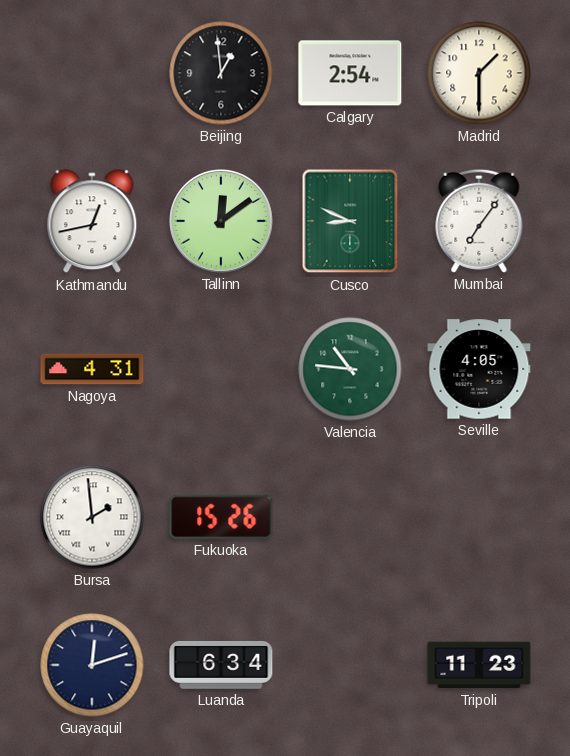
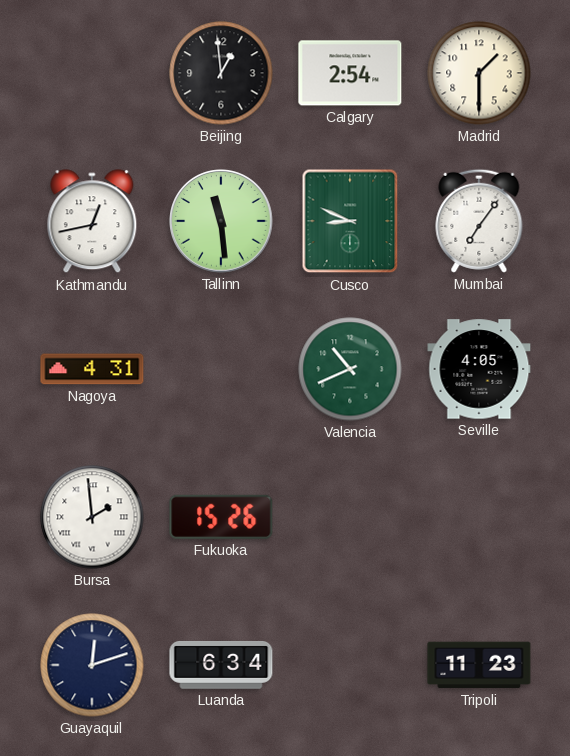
Tallinn: 12:09 -> 11:29
Valencia: 10:46 -> 10:41
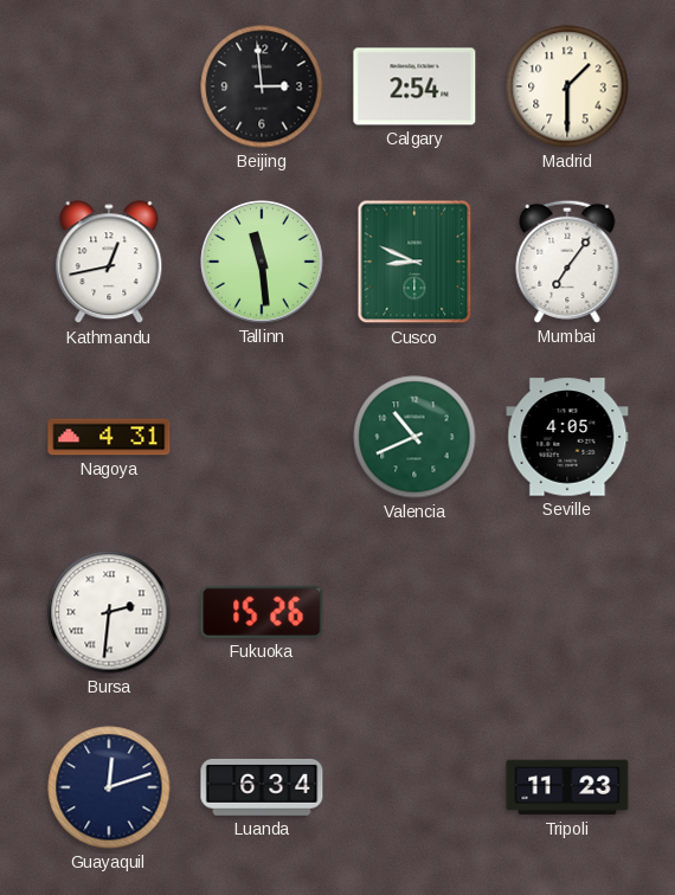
Beijing: 12:59 -> 2:59
Bursa: 1:59 -> 2:31
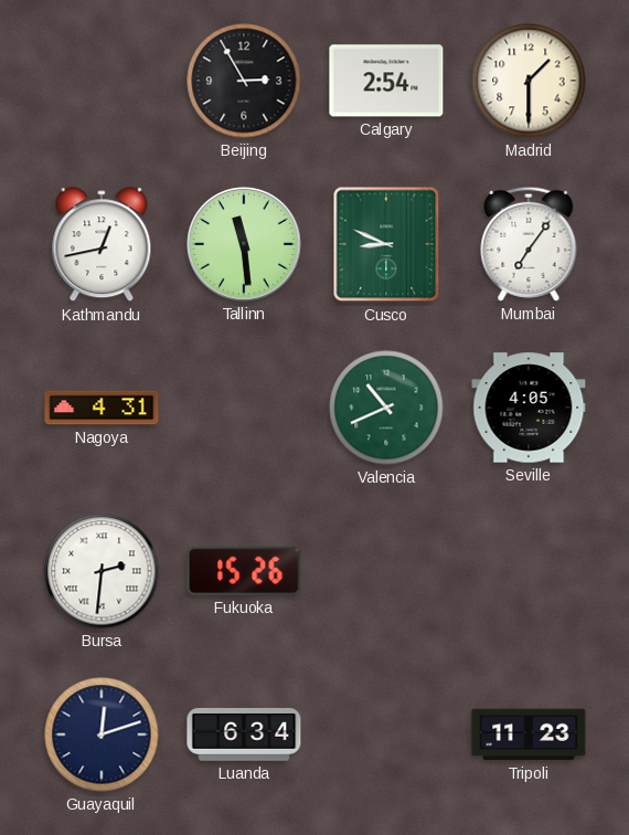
Beijing: 2:59 -> 2:55
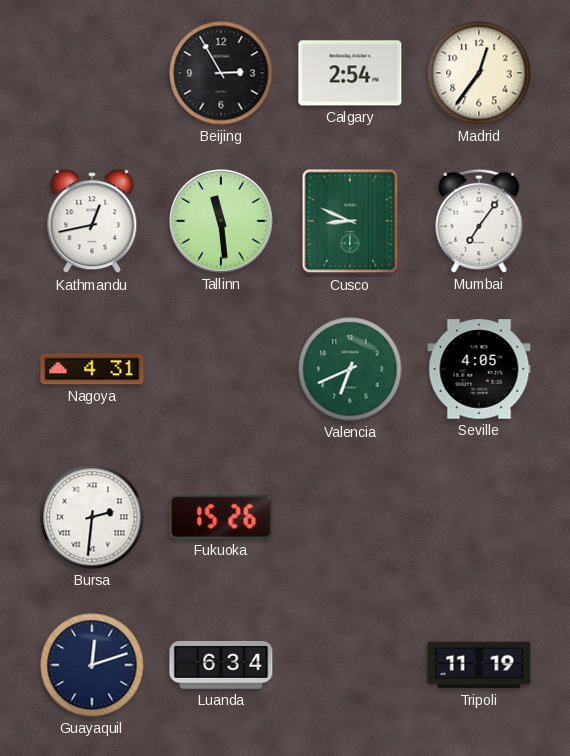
Madrid: 1:30 -> 12:36
Valencia: 10:41 -> 6:41
Tripoli: 11:23 -> 11:19
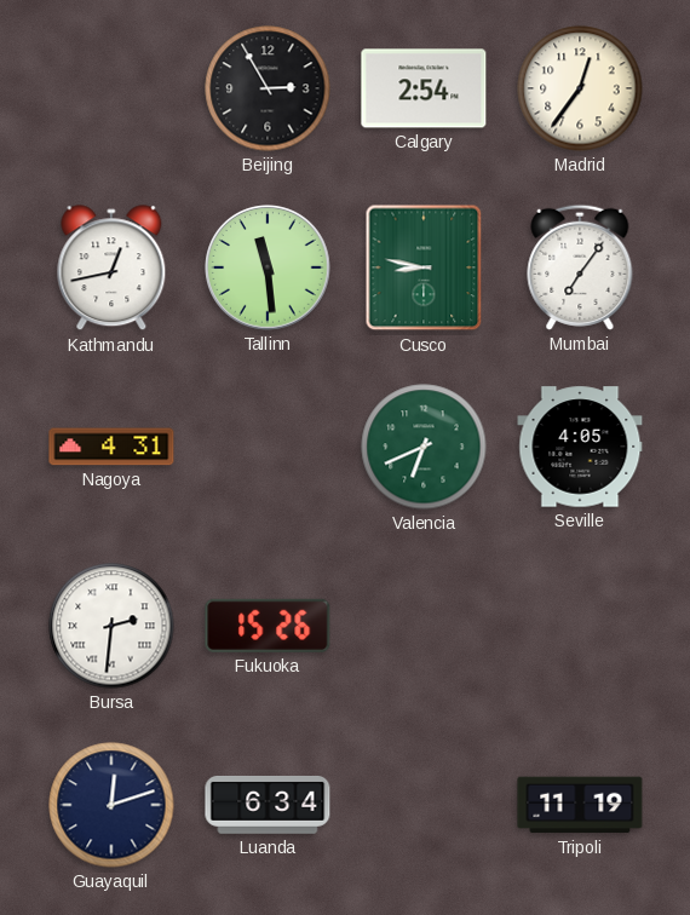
Cusco: 8:49 -> 8:47
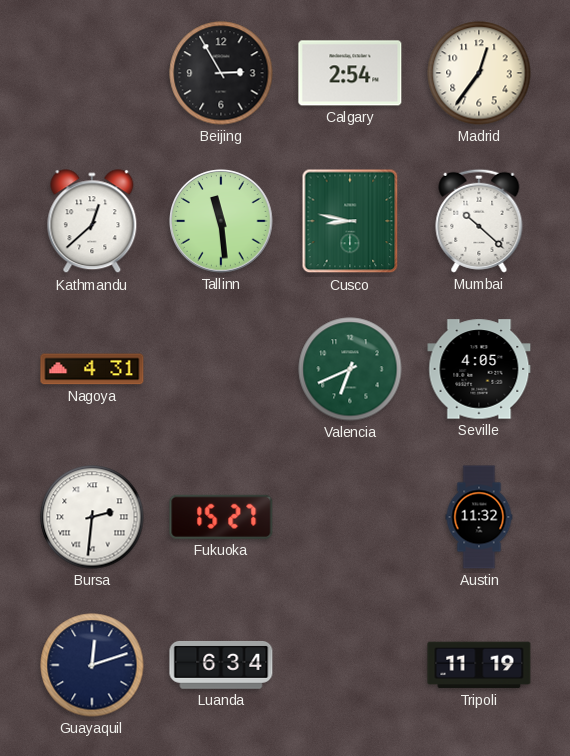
Kathmandu: 12:43 -> 12:38
Mumbai: 7:06 -> 10:22
Fukuoka: 15:26 -> 15:27
Austin: none -> 11:32
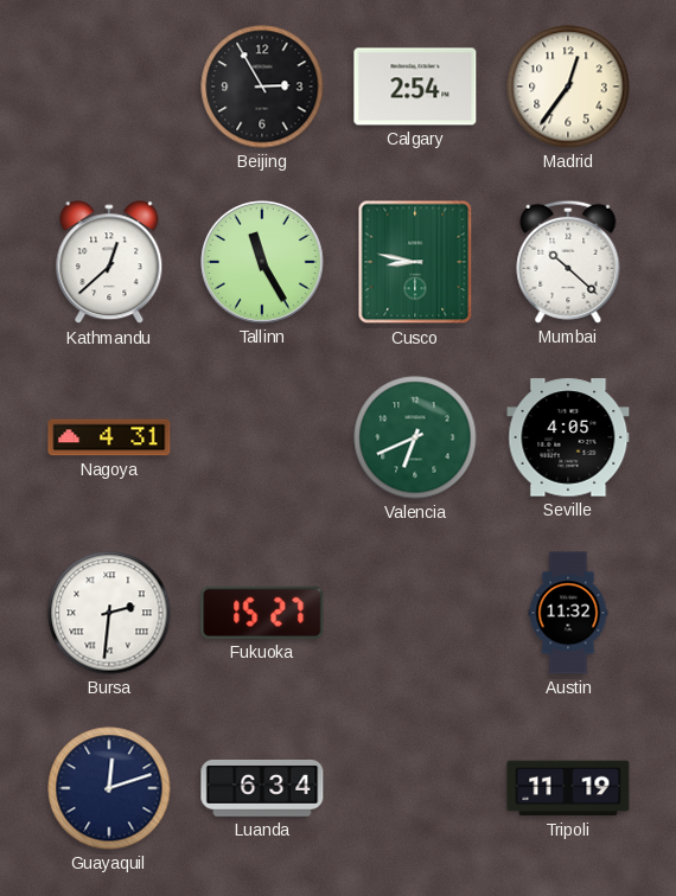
Tallinn: 11:29 -> 11:25
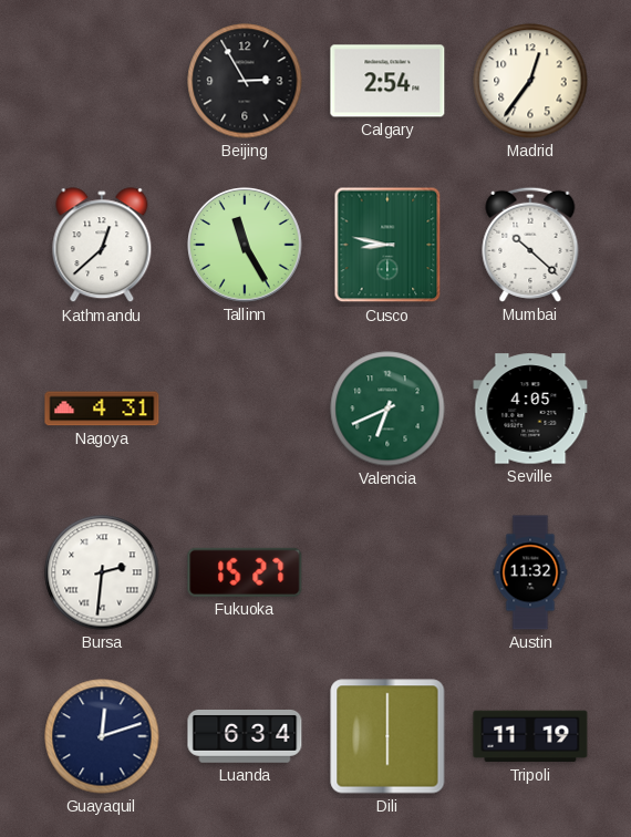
Dili: none -> 6:00
